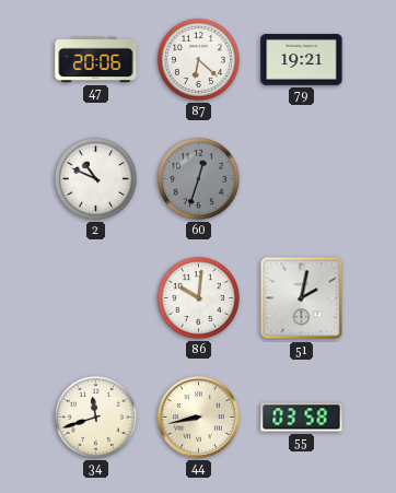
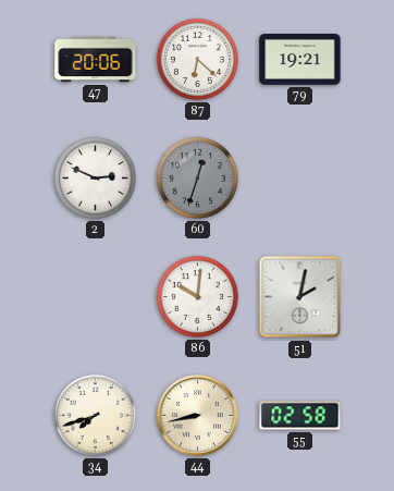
2: 10:49 -> 2:49
34: 11:42 -> 7:42
55: 03:58 -> 02:58
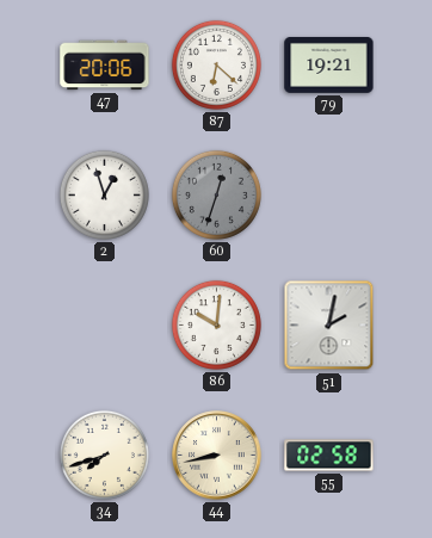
2: 2:49 -> 12:57
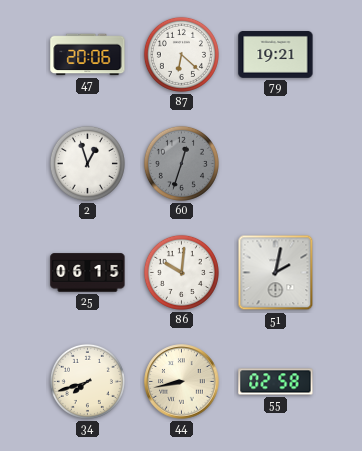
25: none -> 06:15
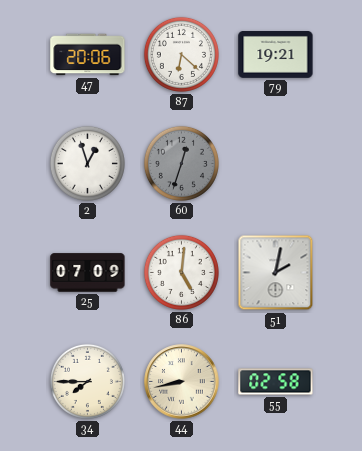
25: 06:15 -> 07:09
86: 10:01 -> 5:01
34: 7:42 -> 7:45
